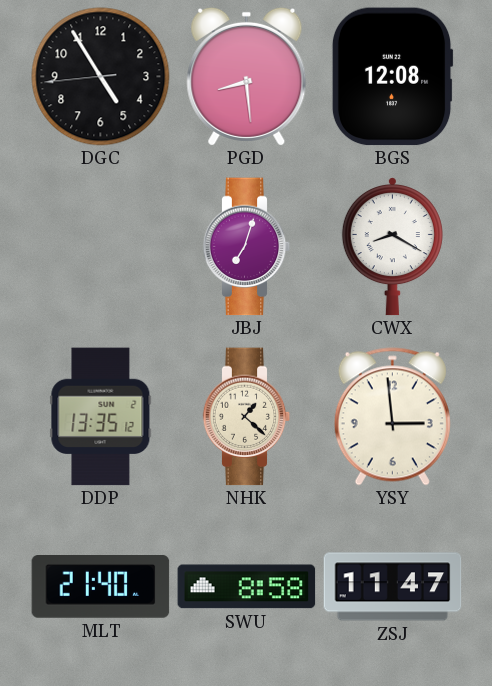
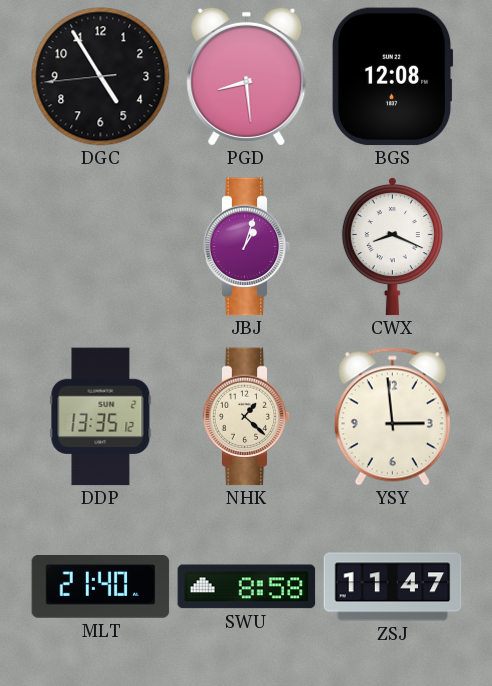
JBJ: 7:03 -> 1:03
CWX: 8:20 -> 8:19
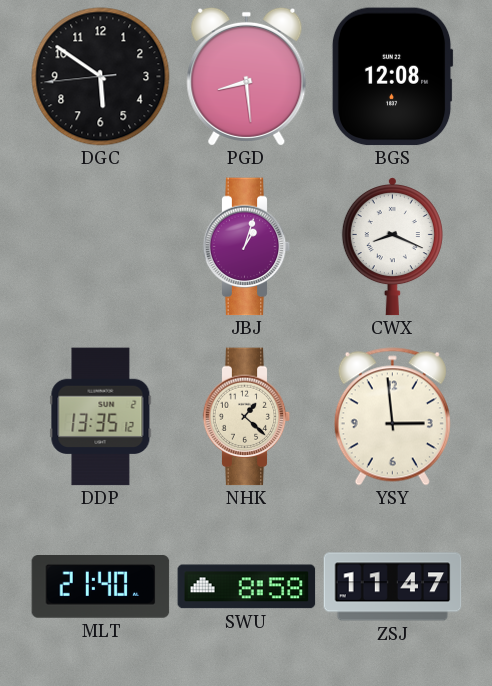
DGC: 4:54 -> 5:50
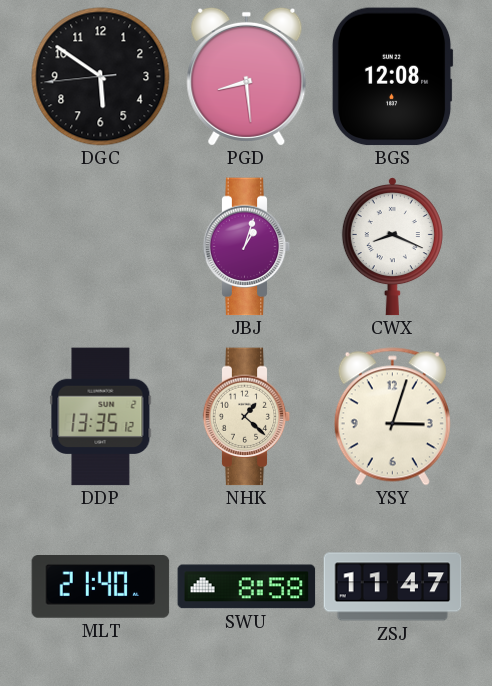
YSY: 2:59 -> 3:03
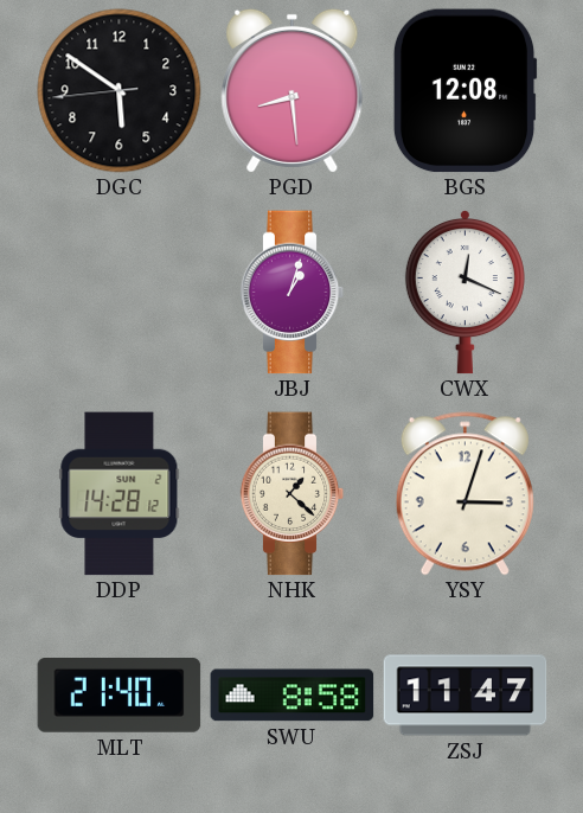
CWX: 8:19 -> 12:19
DDP: 13:35 -> 14:28
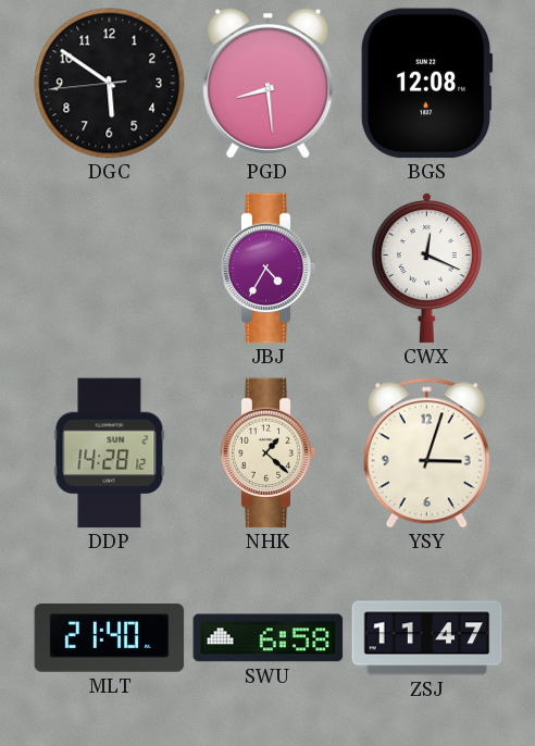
JBJ: 1:03 -> 4:35
SWU: 8:58 -> 6:58
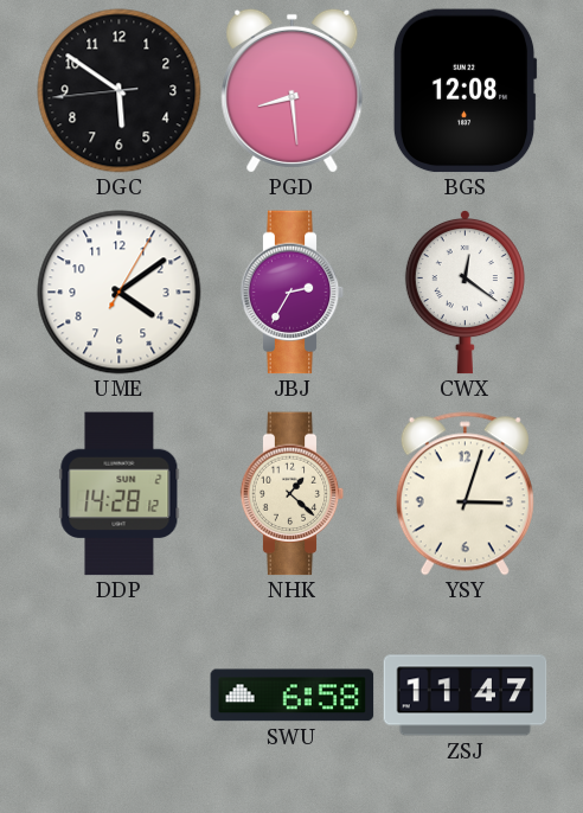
UME: none -> 4:09
JBJ: 4:35 -> 2:35
CWX: 12:19 -> 12:21
MLT: 21:40 -> none
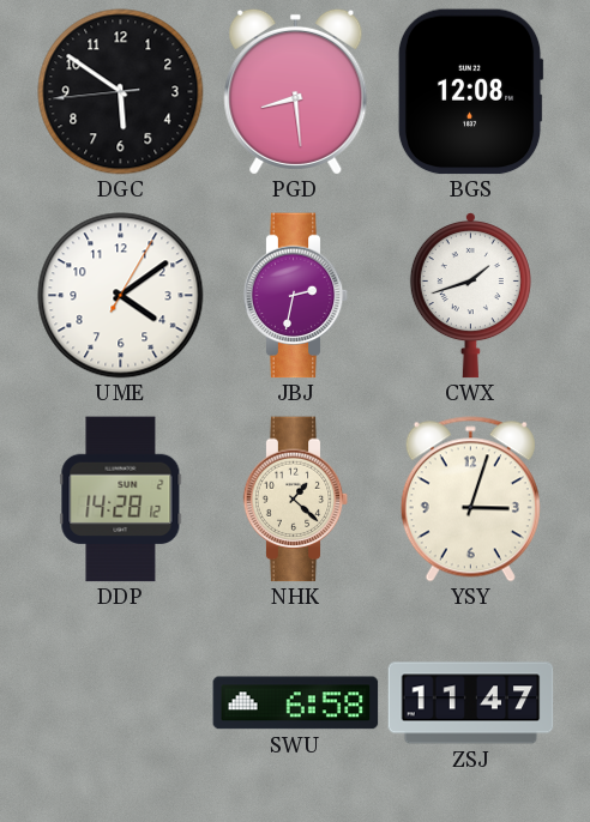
JBJ: 2:35 -> 2:32
CWX: 12:21 -> 1:42
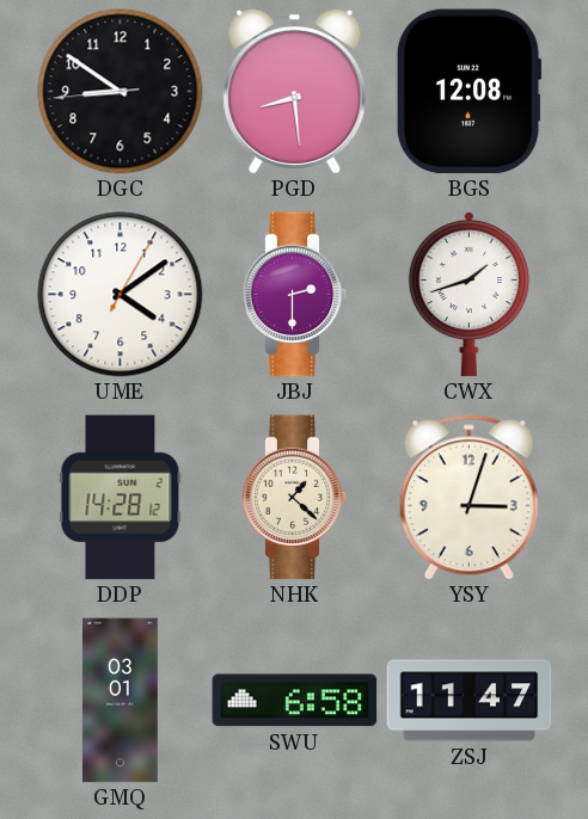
DGC: 5:50 -> 8:50
JBJ: 2:32 -> 2:30
GMQ: none -> 03:01
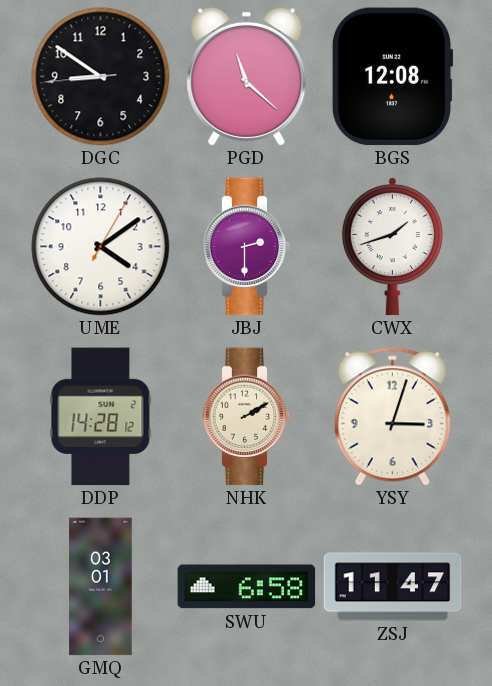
PGD: 8:29 -> 11:22
NHK: 1:22 -> 2:10
